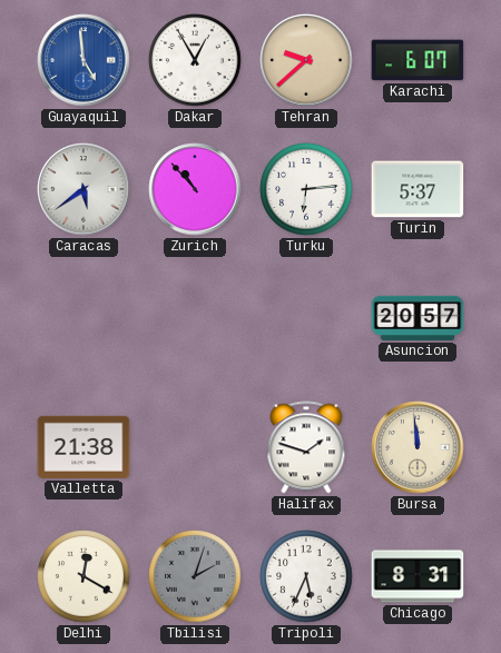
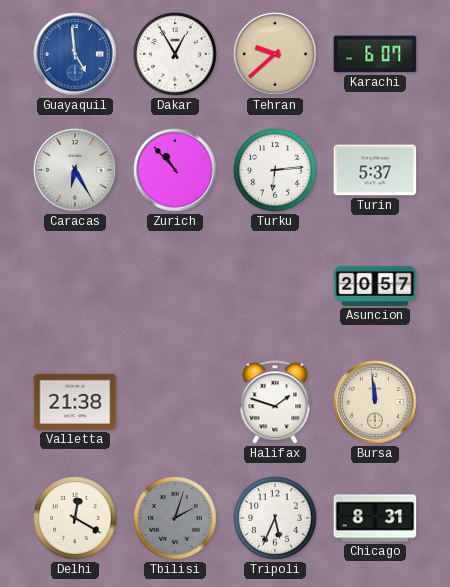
Caracas: 5:39 -> 6:25
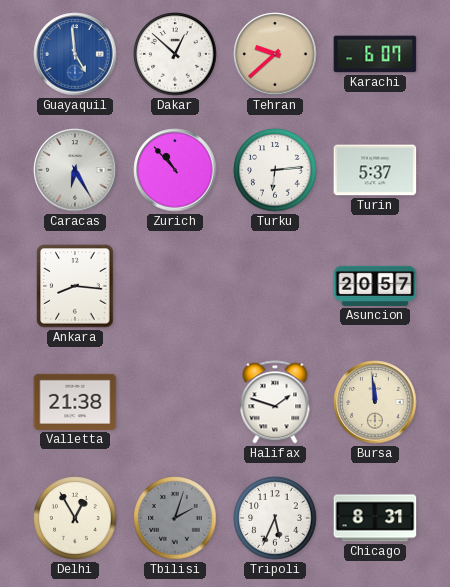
Dakar: 12:55 -> 12:52
Ankara: none -> 8:16
Delhi: 12:20 -> 12:55
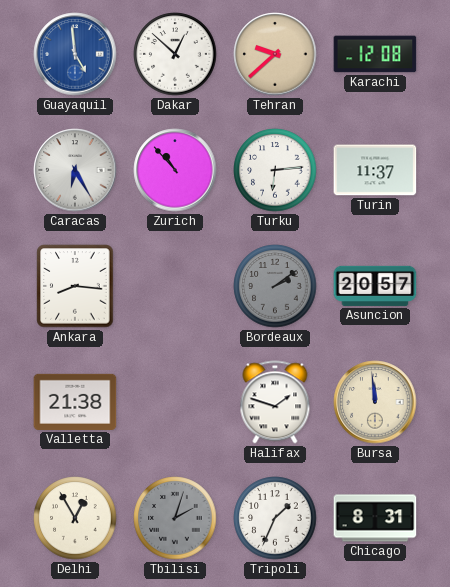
Karachi: 6:07 -> 12:08
Turin: 5:37 -> 11:37
Bordeaux: none -> 2:09
Tripoli: 5:34 -> 1:34
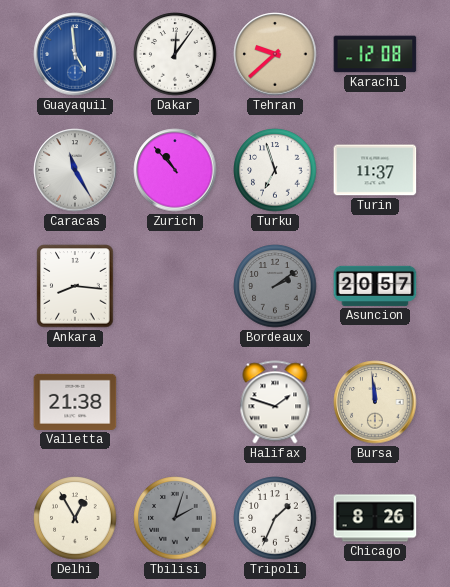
Dakar: 12:52 -> 12:06
Caracas: 6:25 -> 11:25
Turku: 6:14 -> 6:57
Chicago: 8:31 -> 8:26
